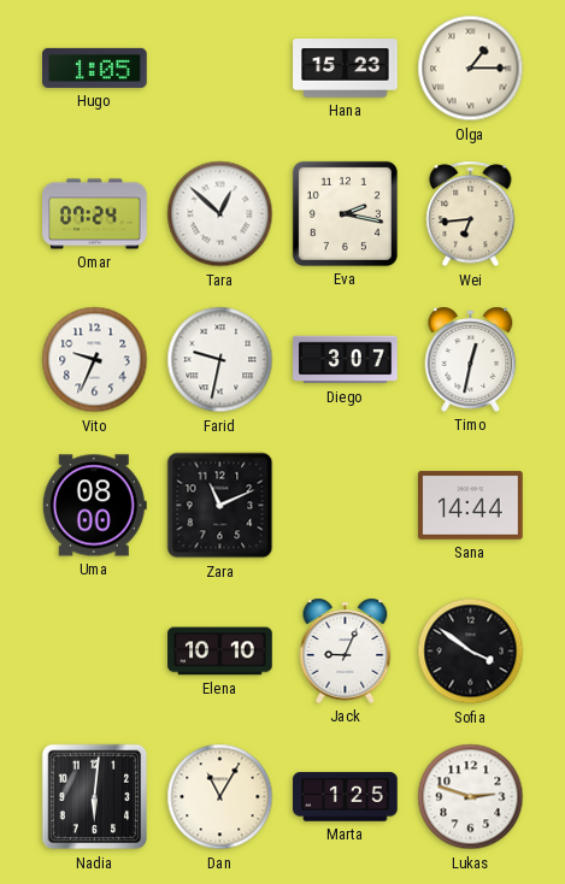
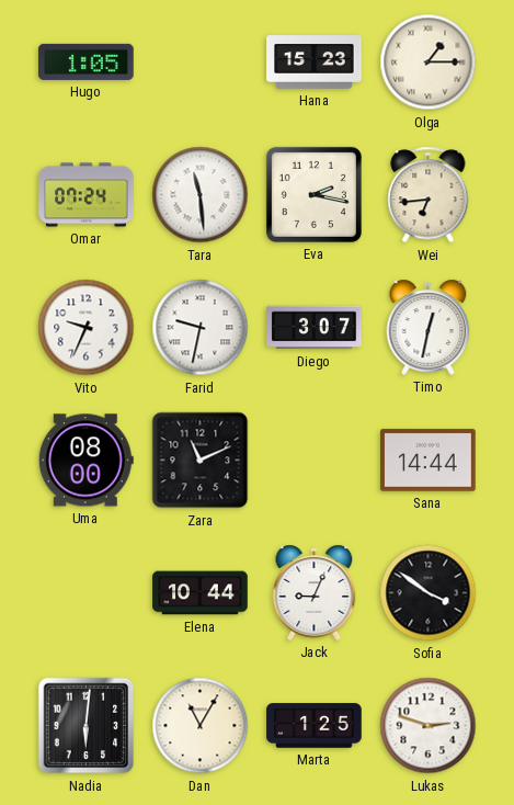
Tara: 12:52 -> 11:29
Elena: 10:10 -> 10:44
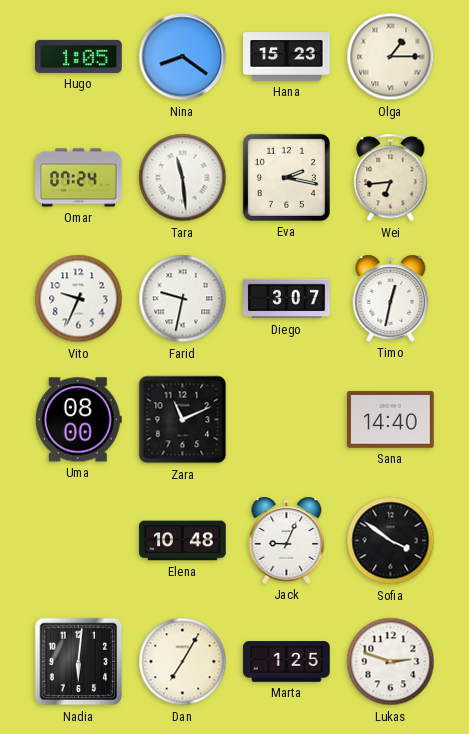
Nina: none -> 8:21
Sana: 14:44 -> 14:40
Elena: 10:44 -> 10:48
Dan: 11:05 -> 7:05
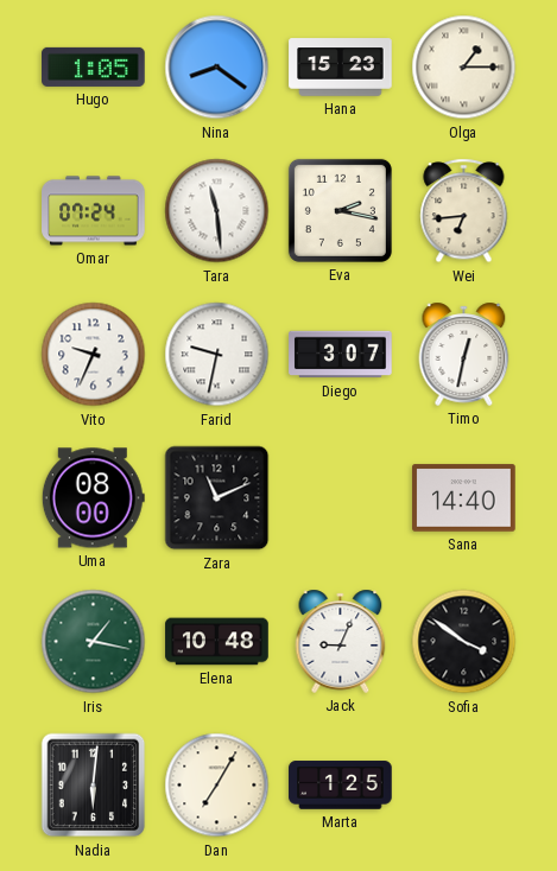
Iris: none -> 1:17
Lukas: 2:48 -> none
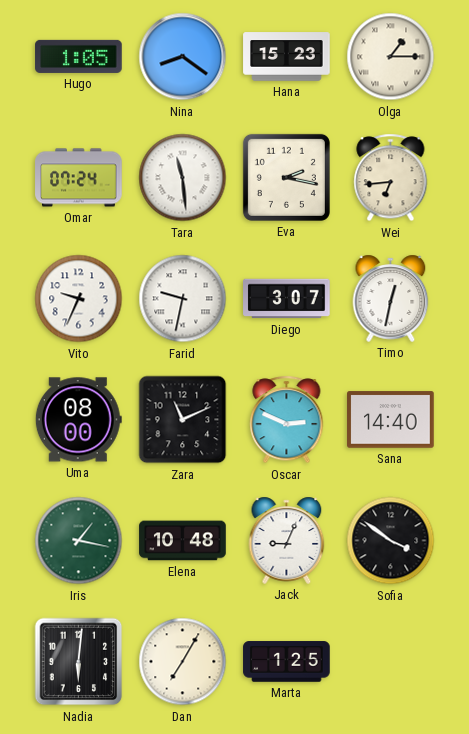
Oscar: none -> 2:49
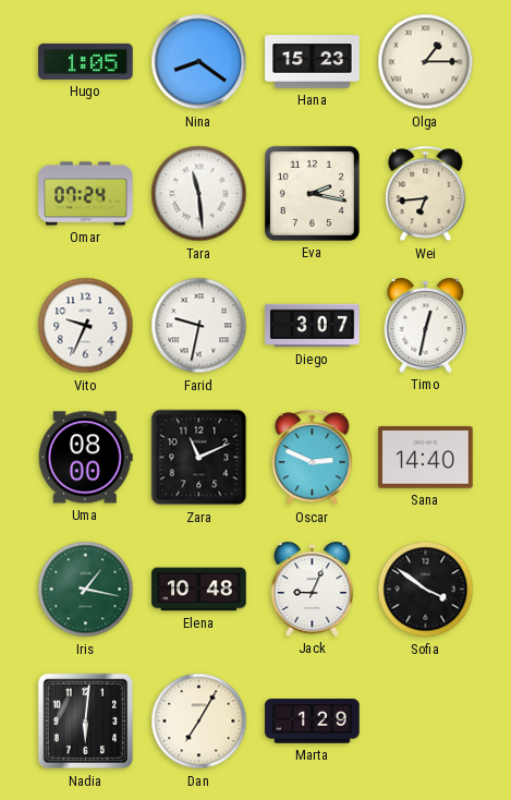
Marta: 1:25 -> 1:29
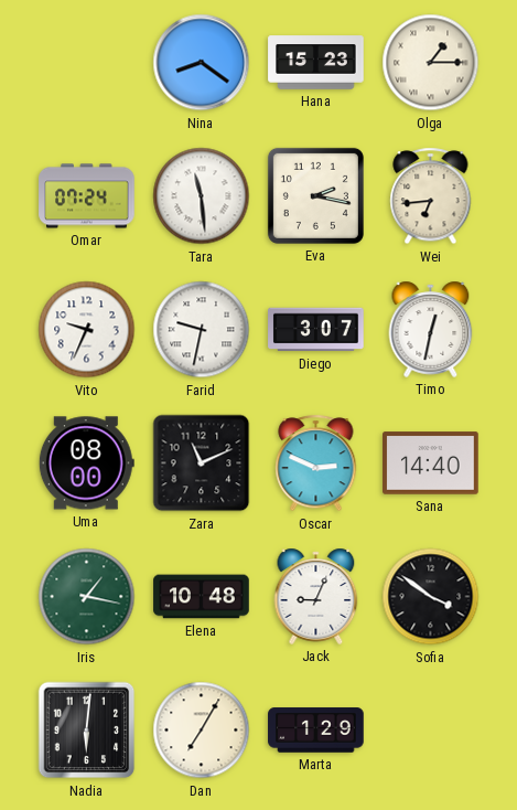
Hugo: 1:05 -> none
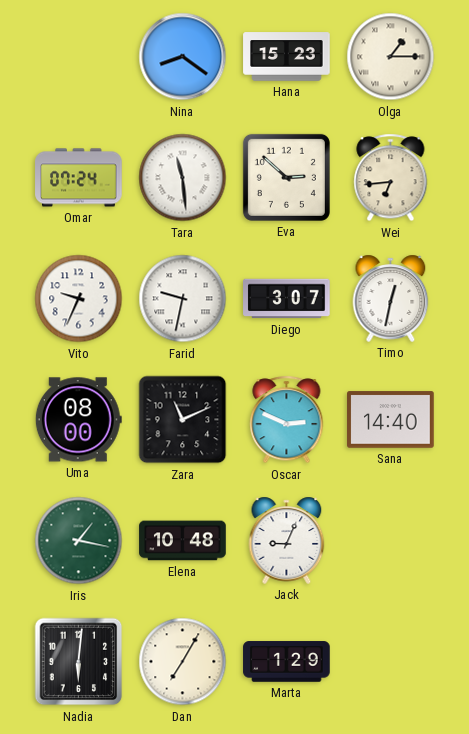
Eva: 2:17 -> 2:52
Sofia: 3:51 -> none
